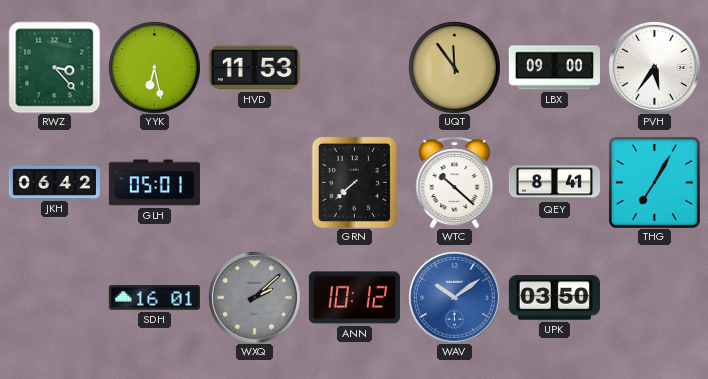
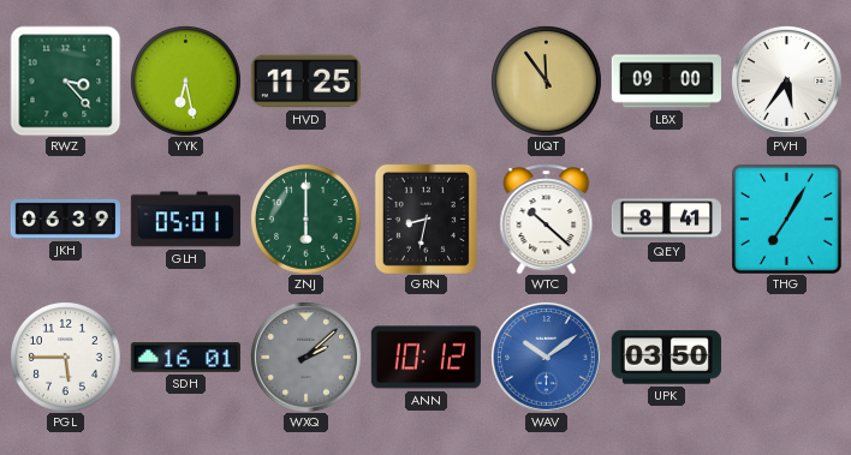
HVD: 11:53 -> 11:25
JKH: 06:42 -> 06:39
ZNJ: none -> 6:00
GRN: 7:38 -> 8:32
PGL: none -> 5:45
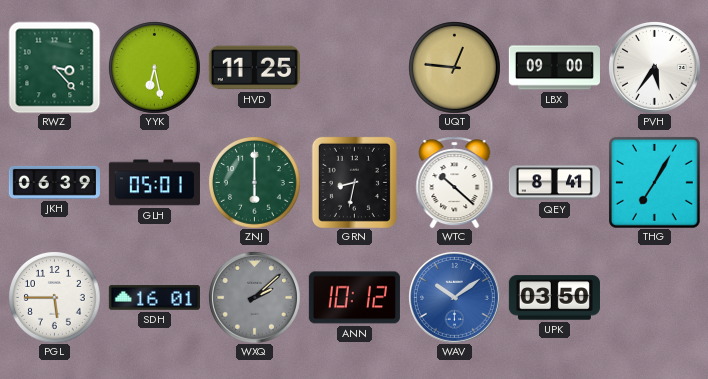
UQT: 11:54 -> 12:46
